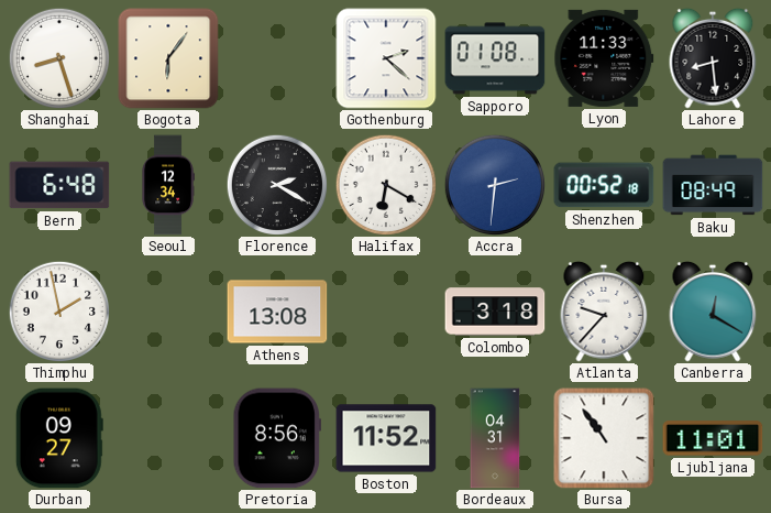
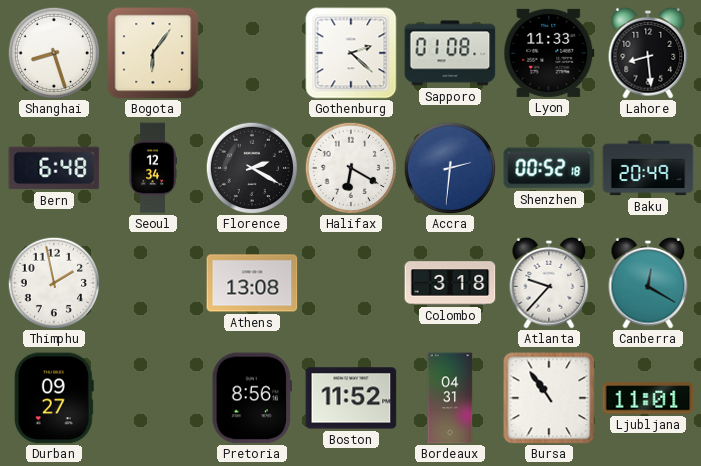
Baku: 08:49 -> 20:49
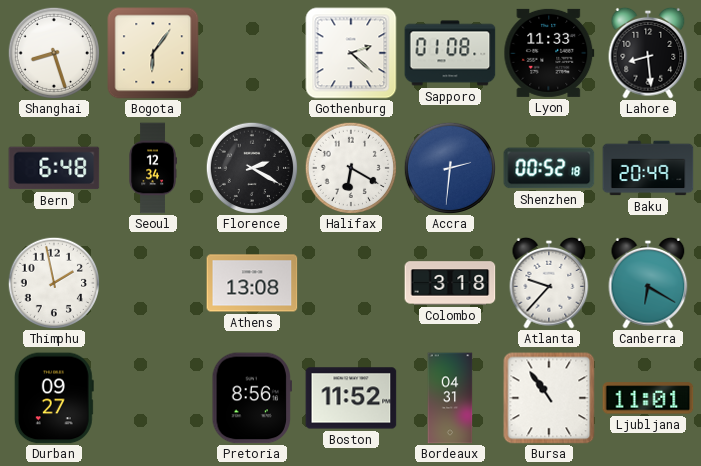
Canberra: 12:20 -> 6:20
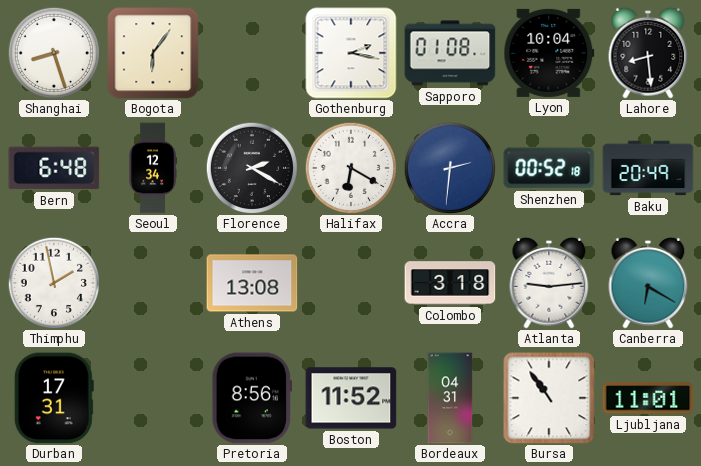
Gothenburg: 2:22 -> 2:17
Lyon: 11:33 -> 10:04
Atlanta: 9:37 -> 9:14
Durban: 09:27 -> 17:31
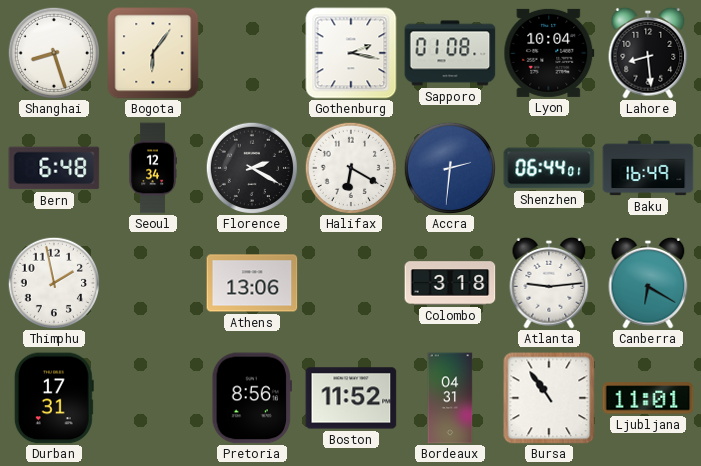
Shenzhen: 00:52 -> 06:44
Baku: 20:49 -> 16:49
Athens: 13:08 -> 13:06
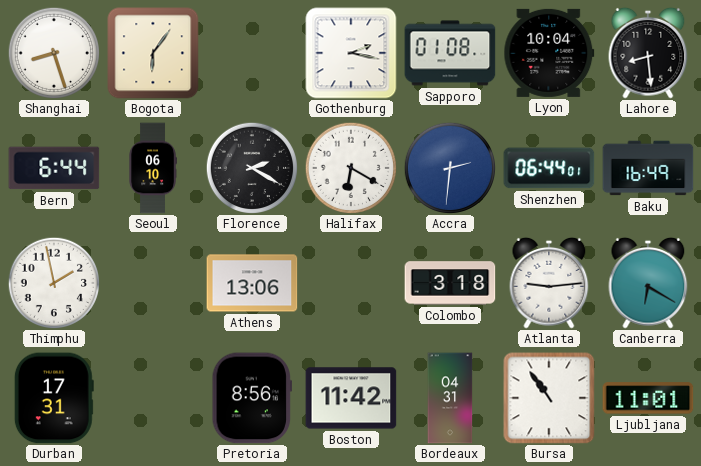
Bern: 6:48 -> 6:44
Seoul: 12:34 -> 06:10
Boston: 11:52 -> 11:42
